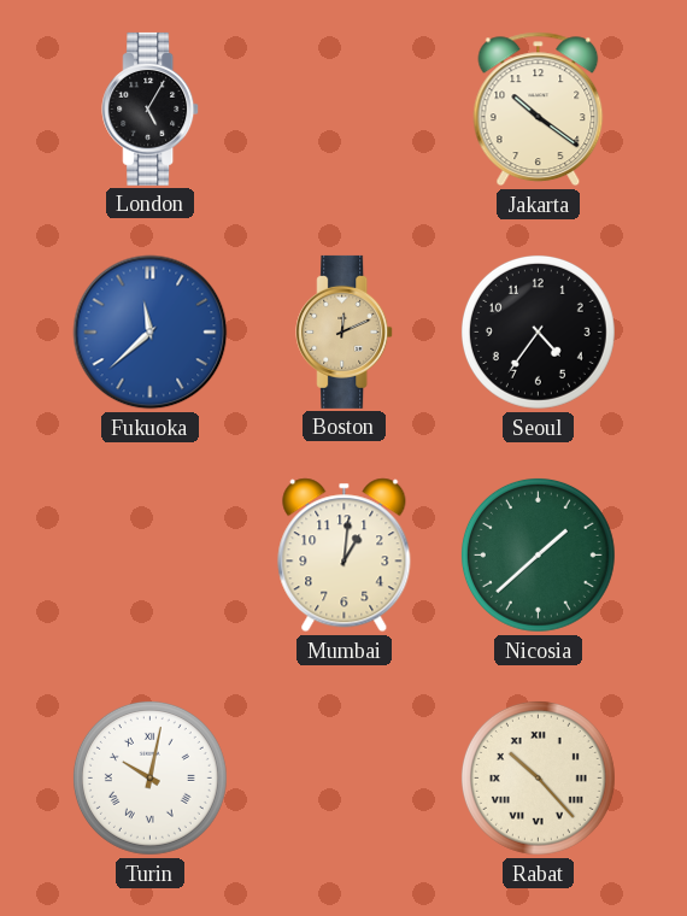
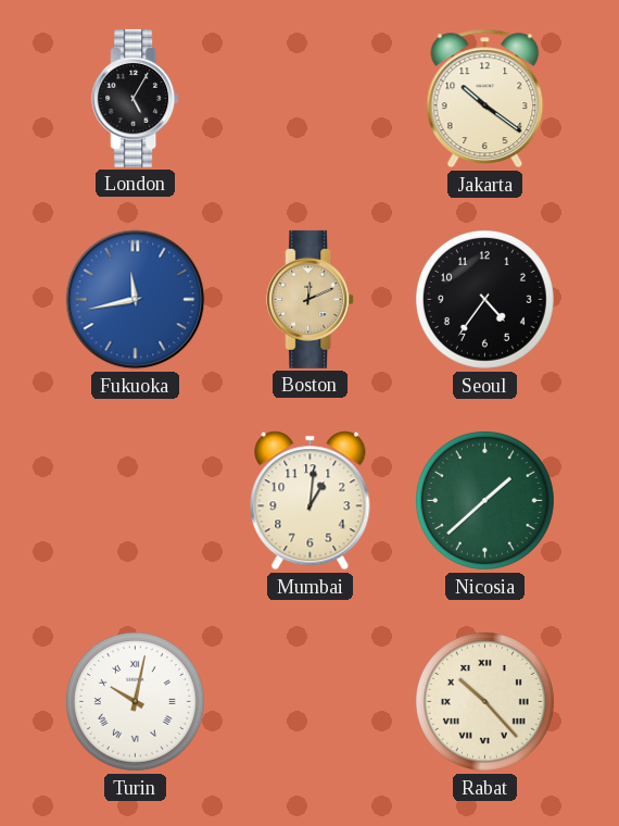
Fukuoka: 11:38 -> 11:43
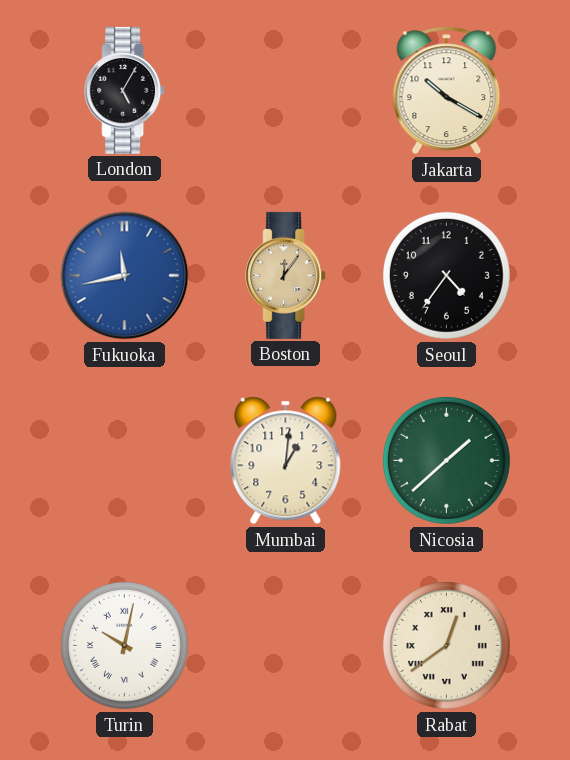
Jakarta: 10:21 -> 10:20
Boston: 12:11 -> 12:06
Rabat: 10:23 -> 12:39
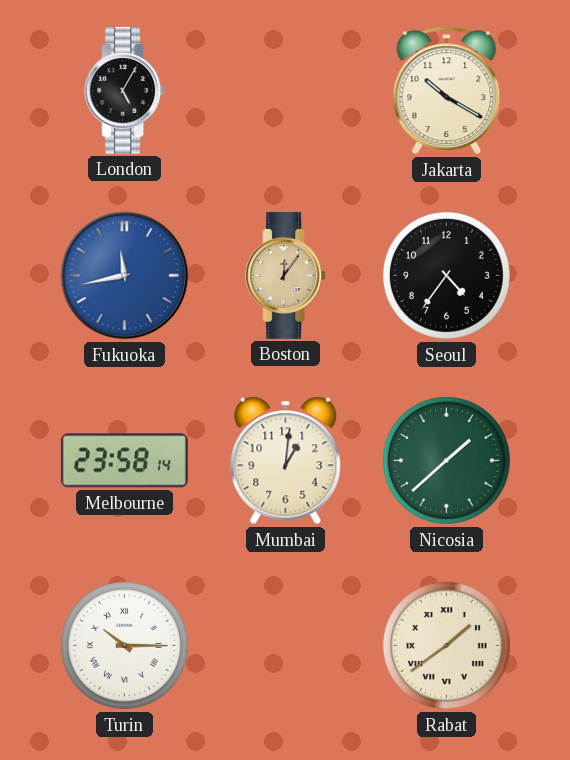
Melbourne: none -> 23:58
Turin: 10:02 -> 10:15
Rabat: 12:39 -> 1:39
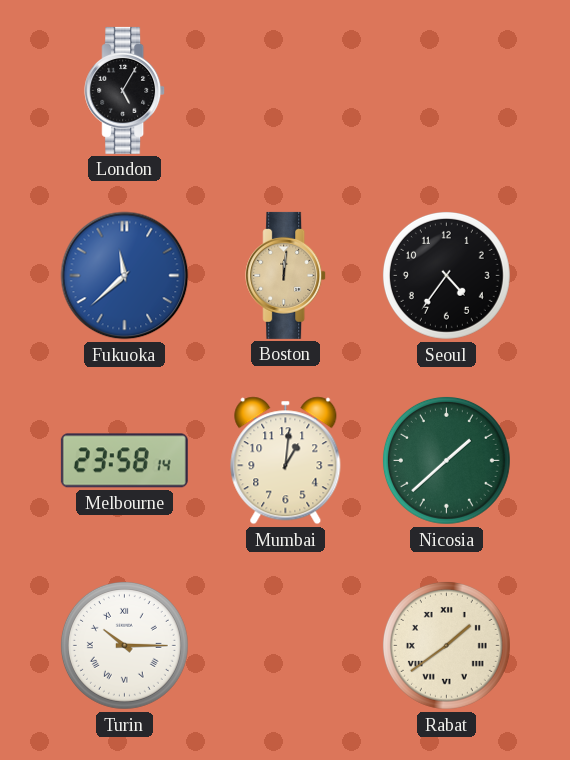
Jakarta: 10:20 -> none
Fukuoka: 11:43 -> 11:38
Boston: 12:06 -> 12:01
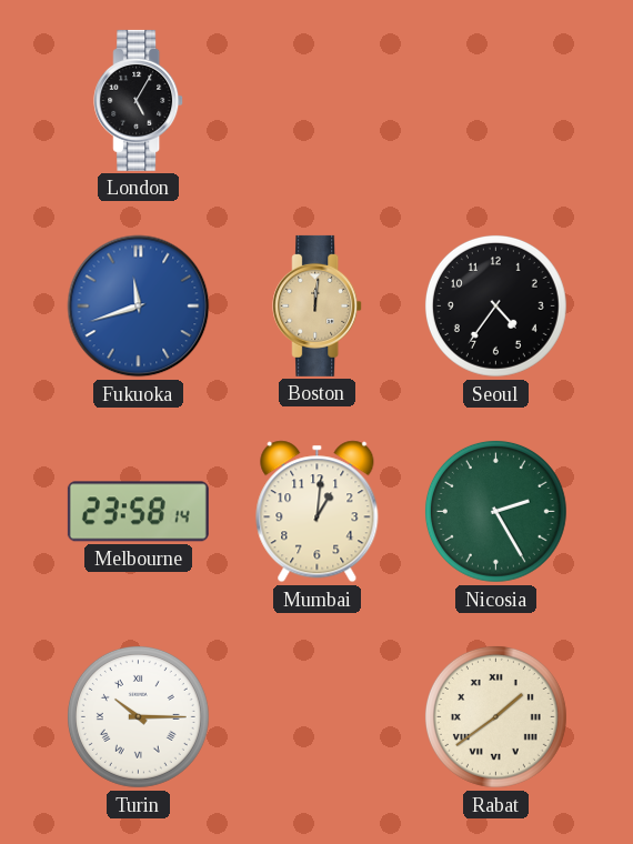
Fukuoka: 11:38 -> 11:42
Nicosia: 1:38 -> 2:25
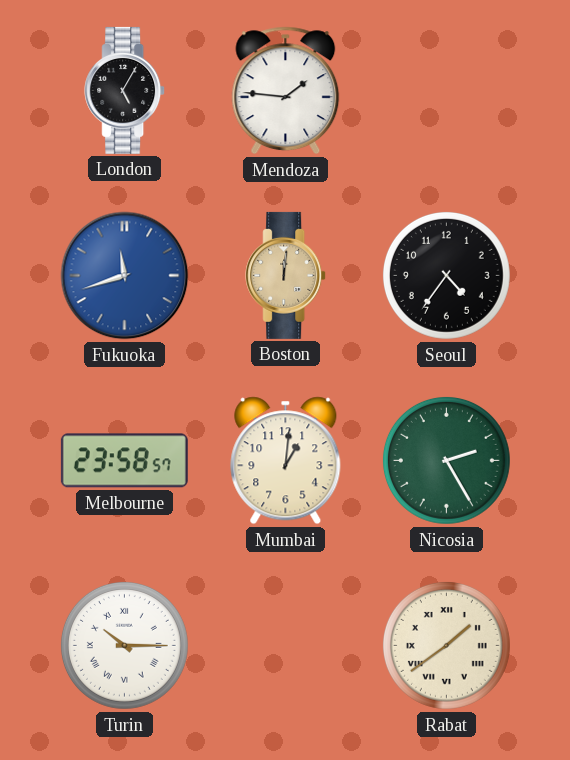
Mendoza: none -> 1:46
Melbourne: 23:58:14 -> 23:58:57
